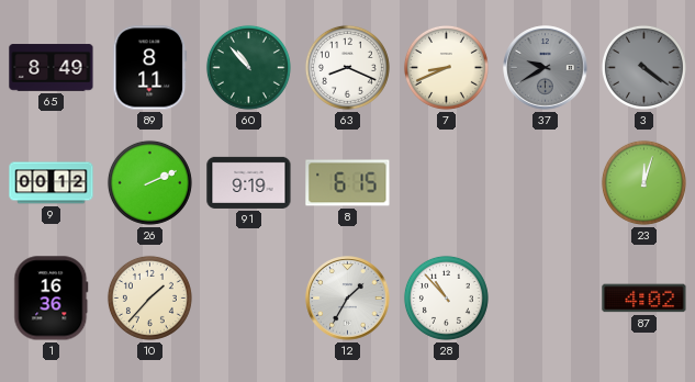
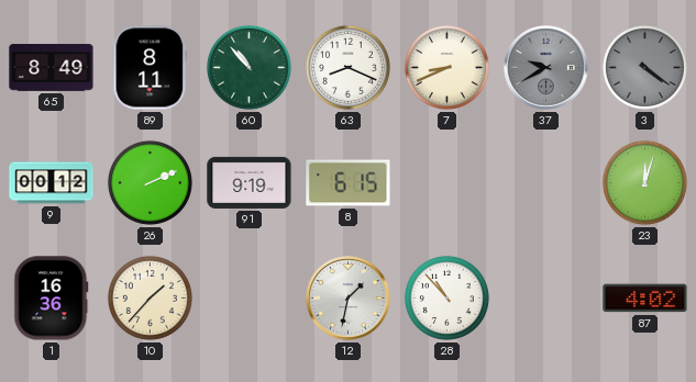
12: 1:35 -> 1:32
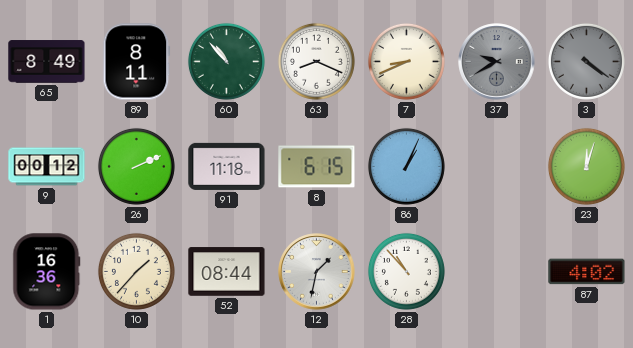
91: 9:19 -> 11:18
86: none -> 1:04
52: none -> 08:44
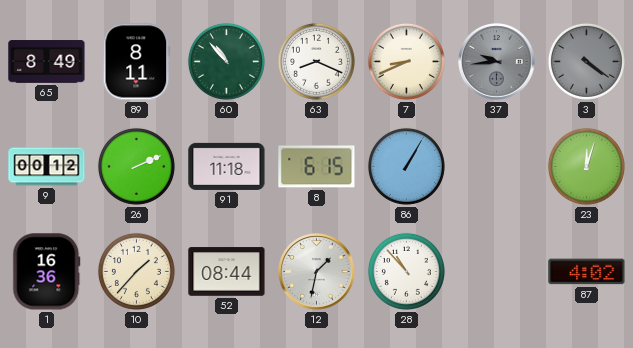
37: 9:40 -> 9:44
86: 1:04 -> 1:05
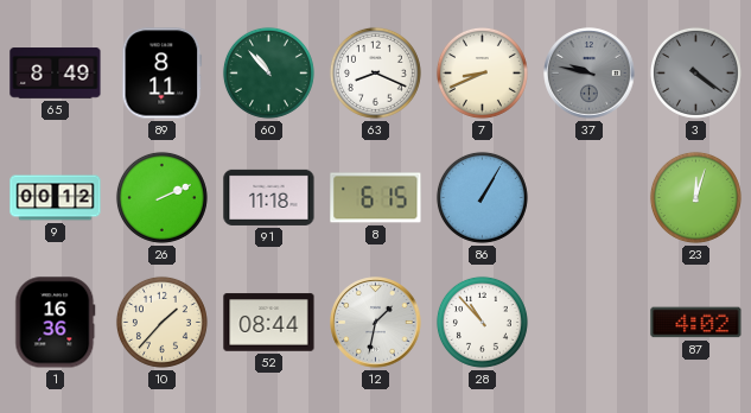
37: 9:44 -> 9:47
